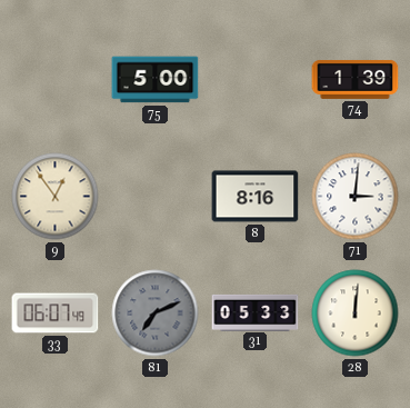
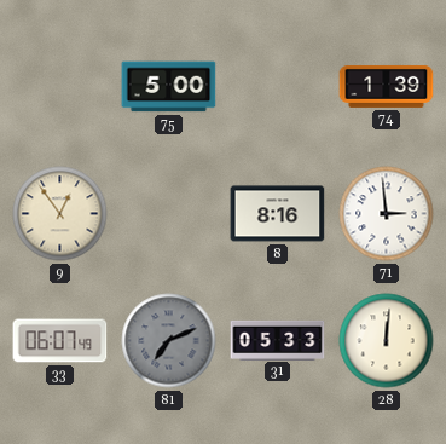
71: 3:01 -> 2:59
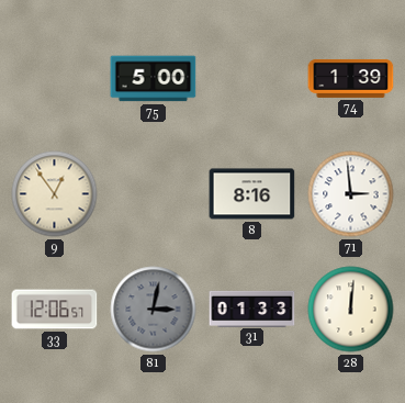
33: 06:07 -> 12:06
81: 7:11 -> 3:02
31: 05:33 -> 01:33
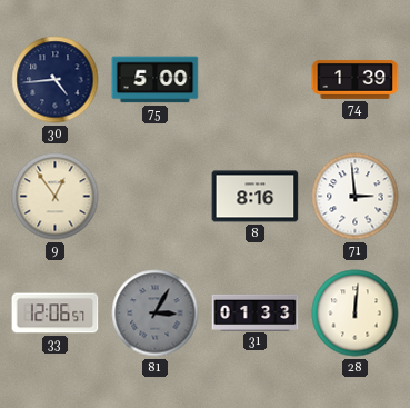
30: none -> 4:44
81: 3:02 -> 3:05
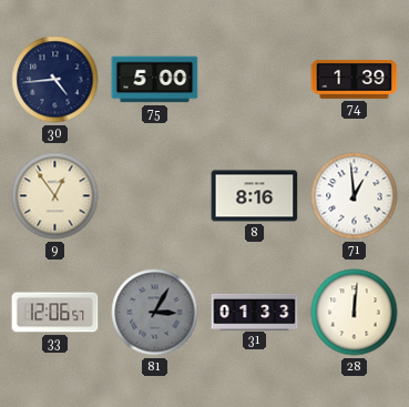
71: 2:59 -> 12:59
